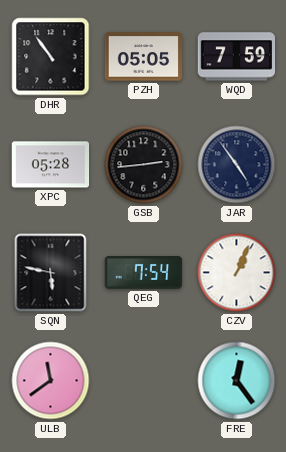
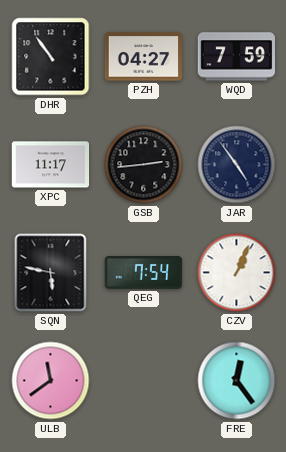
PZH: 05:05 -> 04:27
XPC: 05:28 -> 11:17
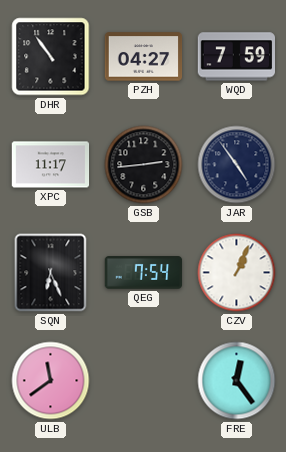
SQN: 5:47 -> 6:26
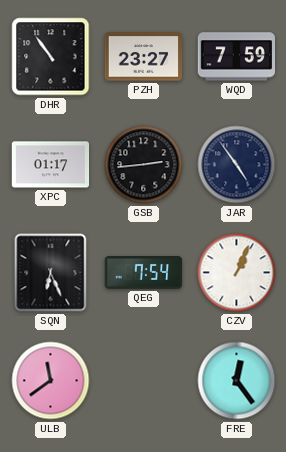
PZH: 04:27 -> 23:27
XPC: 11:17 -> 01:17
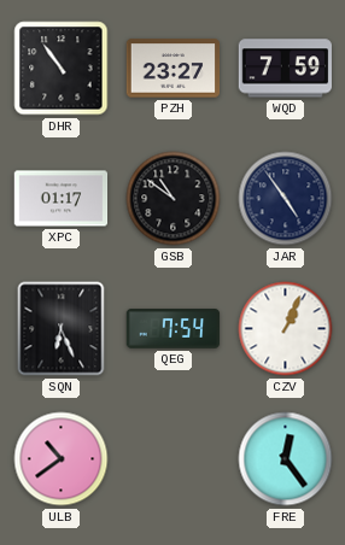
GSB: 2:44 -> 10:51
ULB: 11:39 -> 10:39
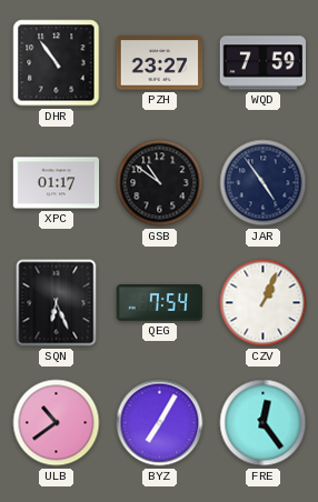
BYZ: none -> 7:05
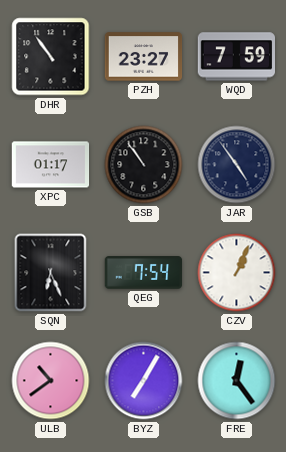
GSB: 10:51 -> 10:54
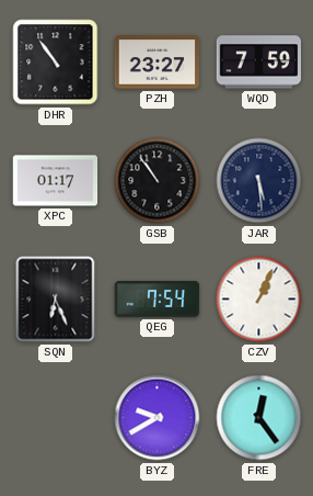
JAR: 4:54 -> 5:29
ULB: 10:39 -> none
BYZ: 7:05 -> 9:40
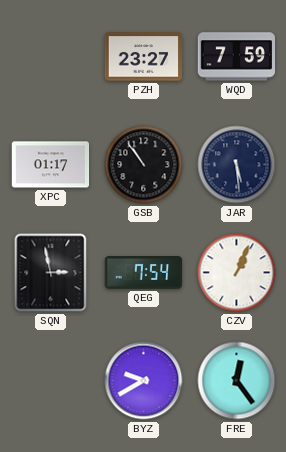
DHR: 10:54 -> none
SQN: 6:26 -> 2:58
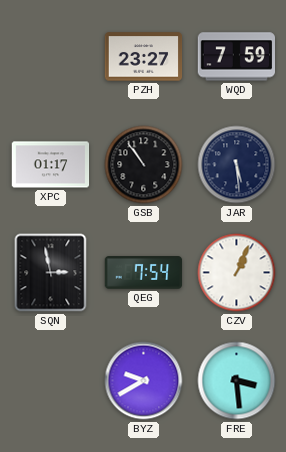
FRE: 12:24 -> 3:29
